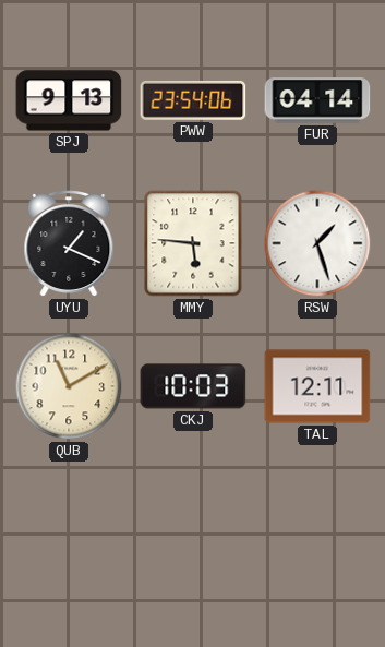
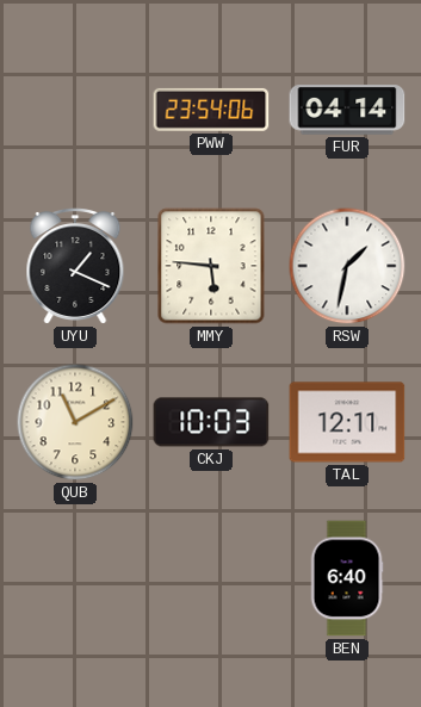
SPJ: 9:13 -> none
RSW: 1:27 -> 1:32
BEN: none -> 6:40
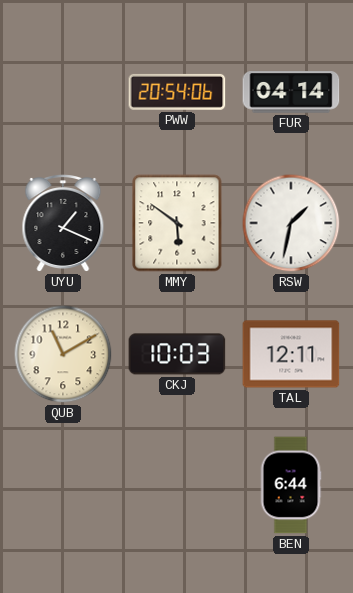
PWW: 23:54 -> 20:54
MMY: 5:46 -> 5:51
BEN: 6:40 -> 6:44
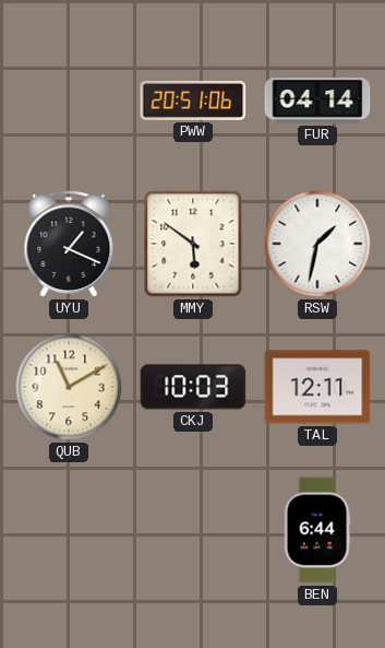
PWW: 20:54 -> 20:51
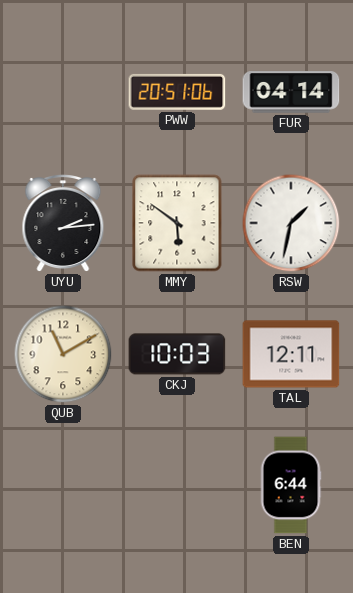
UYU: 1:19 -> 2:14
